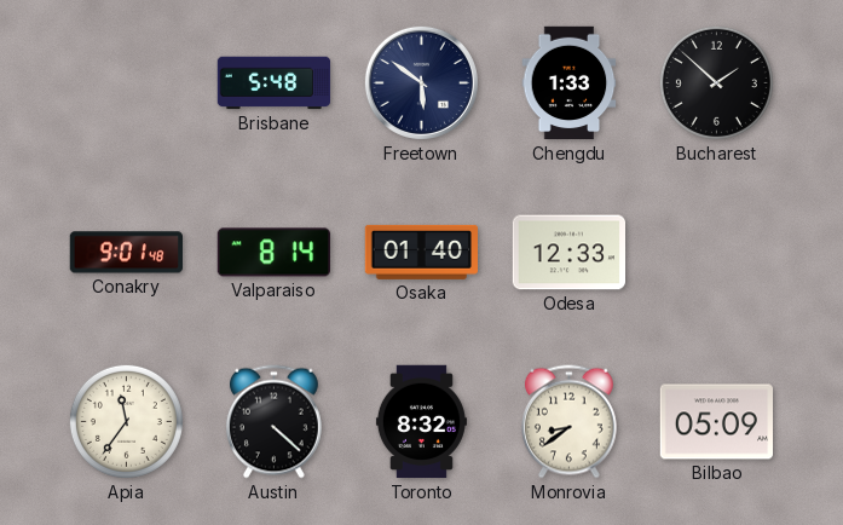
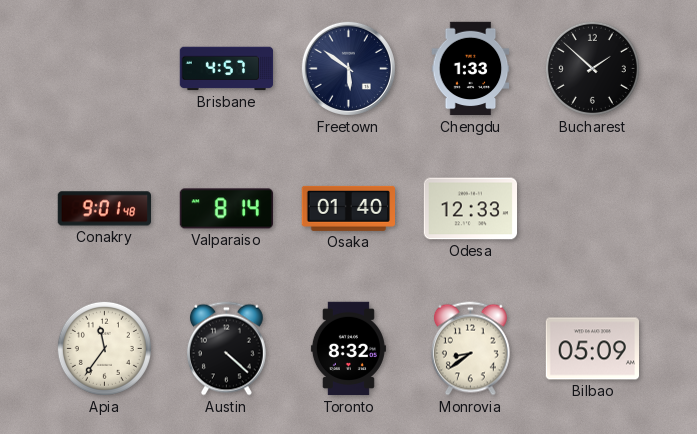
Brisbane: 5:48 -> 4:57
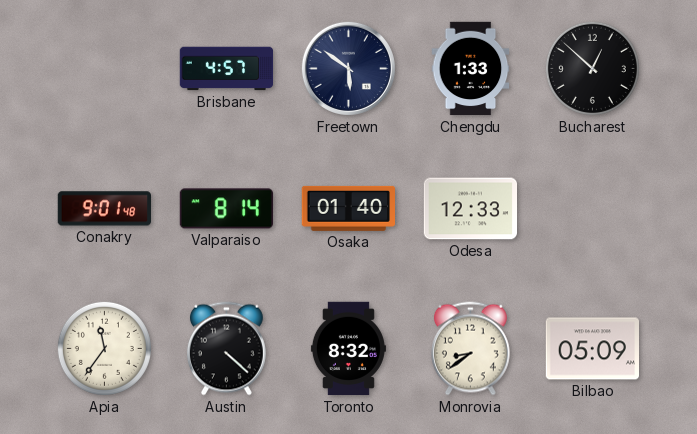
Bucharest: 1:52 -> 12:52
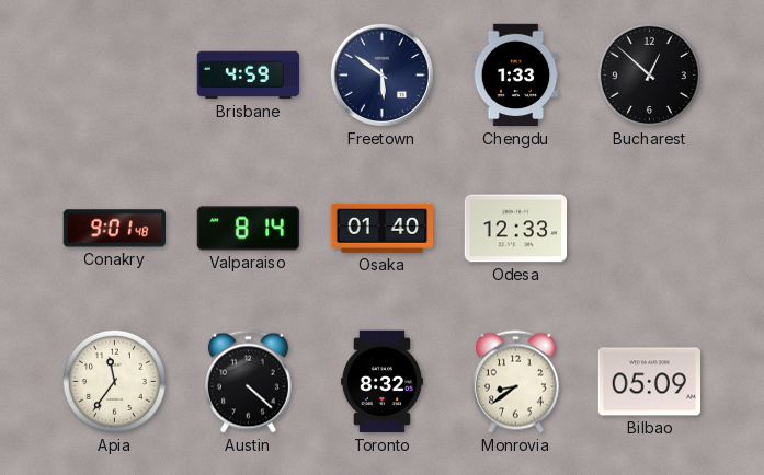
Brisbane: 4:57 -> 4:59
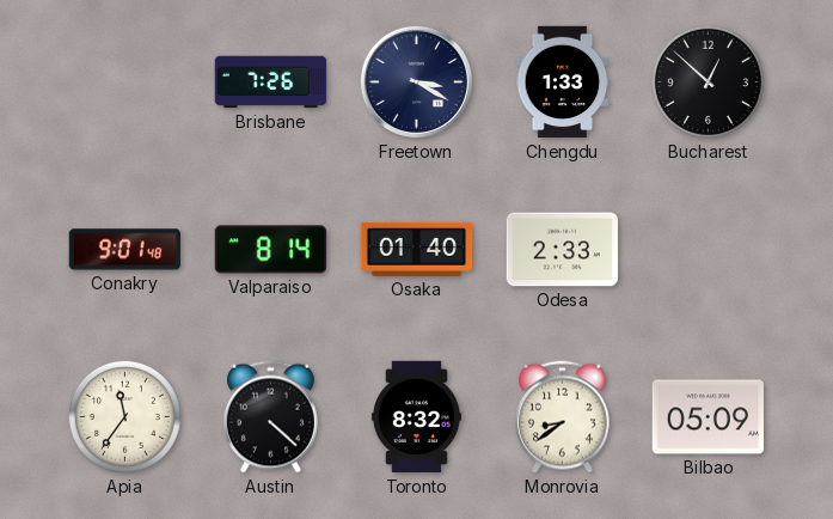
Brisbane: 4:59 -> 7:26
Freetown: 5:51 -> 3:20
Odesa: 12:33 -> 2:33
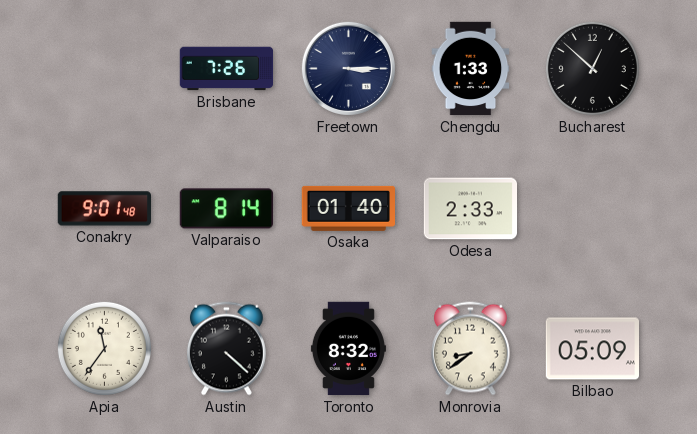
Freetown: 3:20 -> 3:15
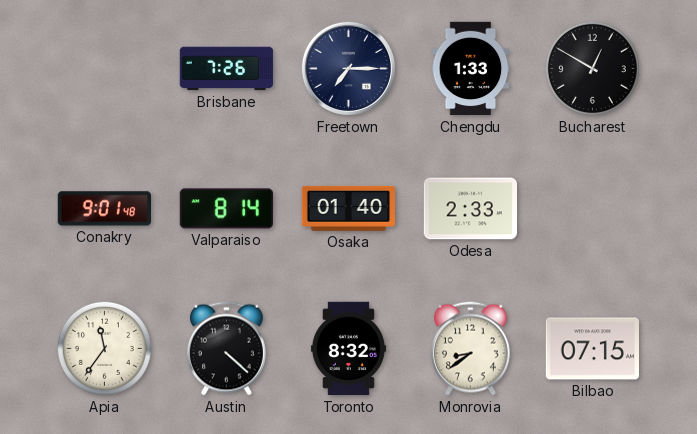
Freetown: 3:15 -> 7:15
Bucharest: 12:52 -> 12:50
Bilbao: 05:09 -> 07:15
